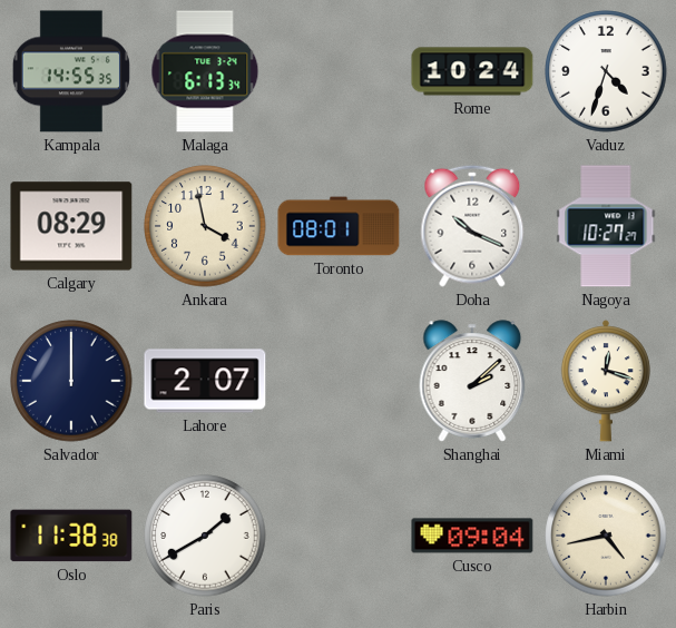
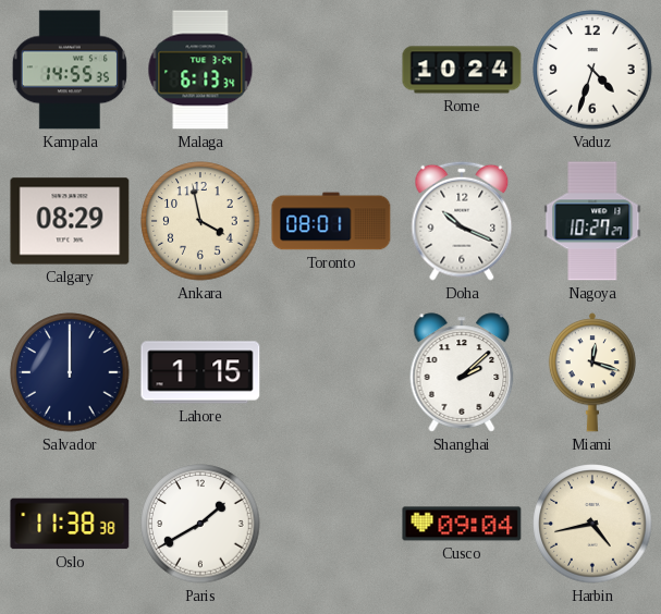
Lahore: 2:07 -> 1:15
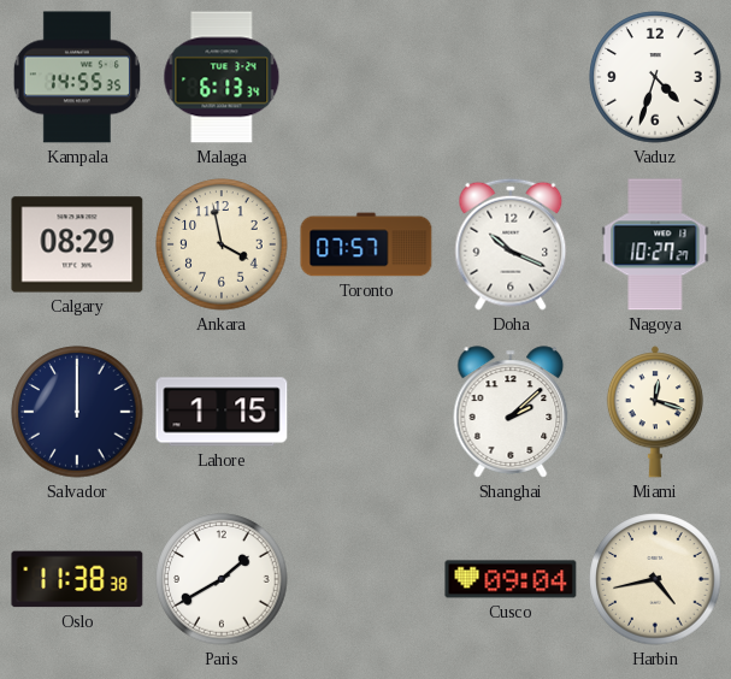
Rome: 10:24 -> none
Toronto: 08:01 -> 07:57
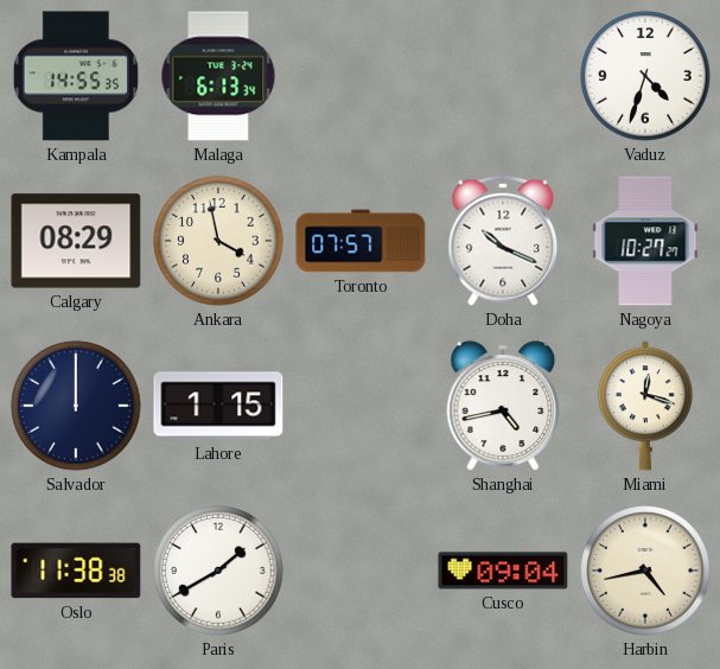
Shanghai: 2:08 -> 4:43
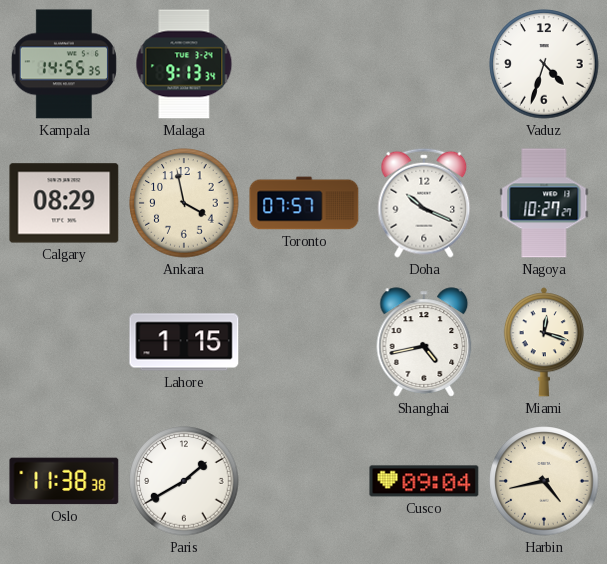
Malaga: 6:13 -> 9:13
Salvador: 12:00 -> none
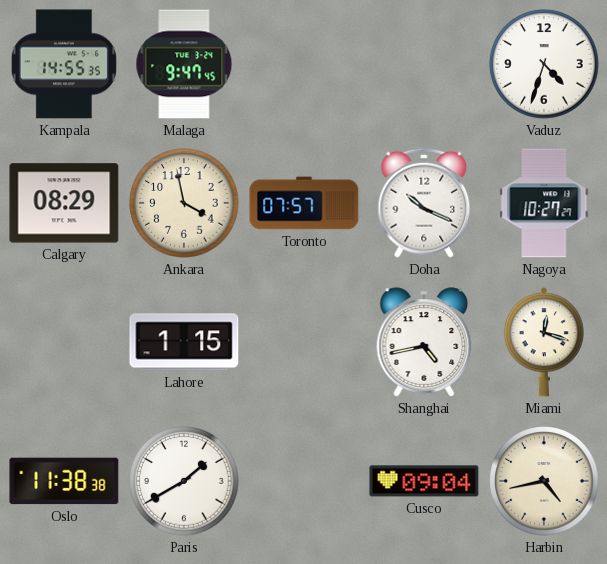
Malaga: 9:13 -> 9:47
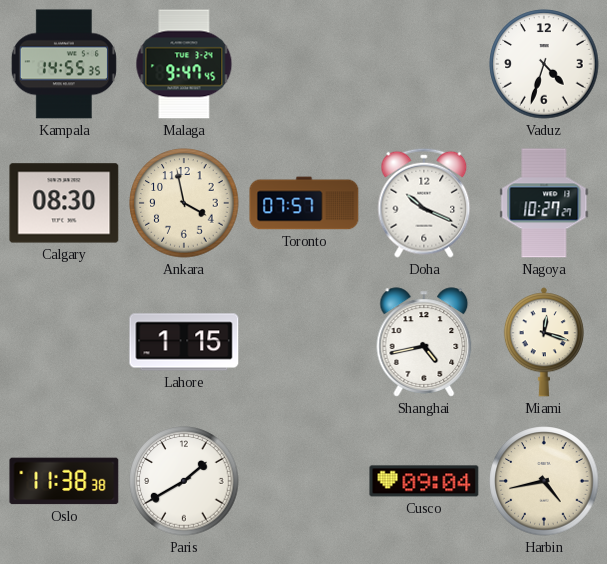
Calgary: 08:29 -> 08:30
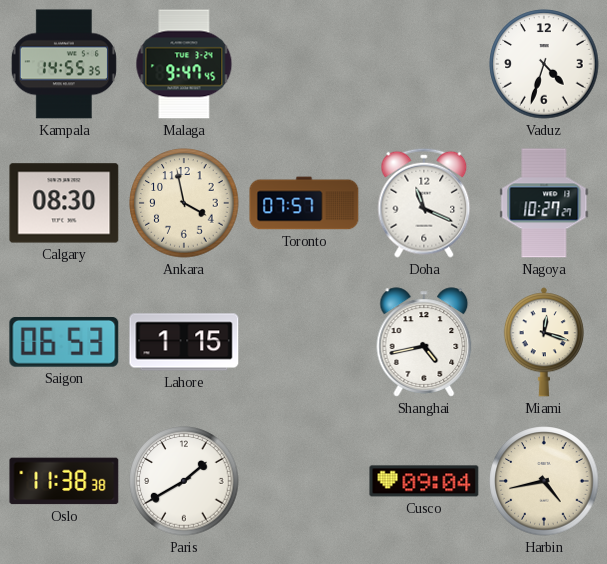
Doha: 10:19 -> 11:19
Saigon: none -> 06:53
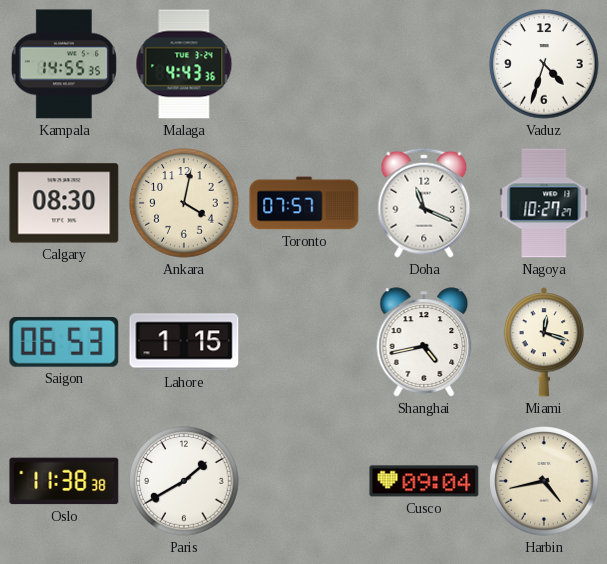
Malaga: 9:47 -> 4:43
Ankara: 3:58 -> 4:02
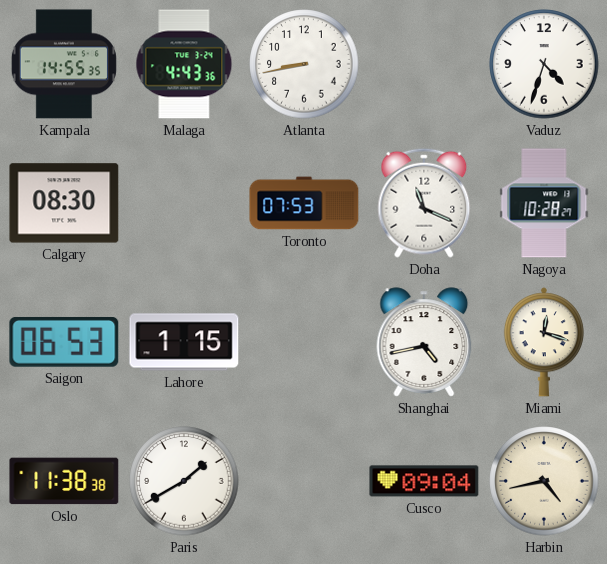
Atlanta: none -> 8:43
Ankara: 4:02 -> none
Toronto: 07:57 -> 07:53
Nagoya: 10:27 -> 10:28
